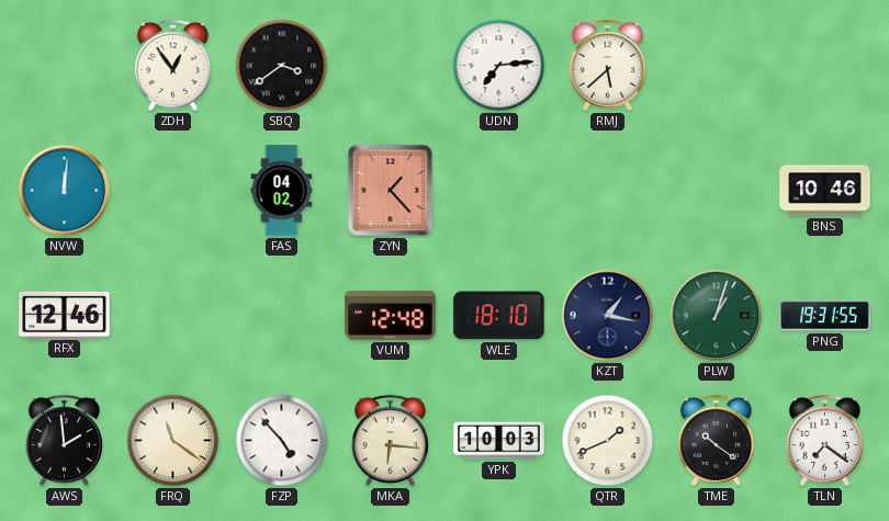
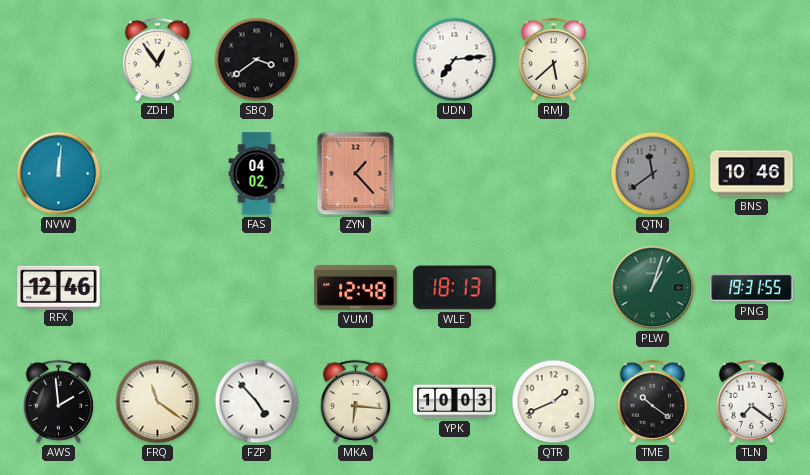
QTN: none -> 11:39
WLE: 18:10 -> 18:13
KZT: 1:17 -> none
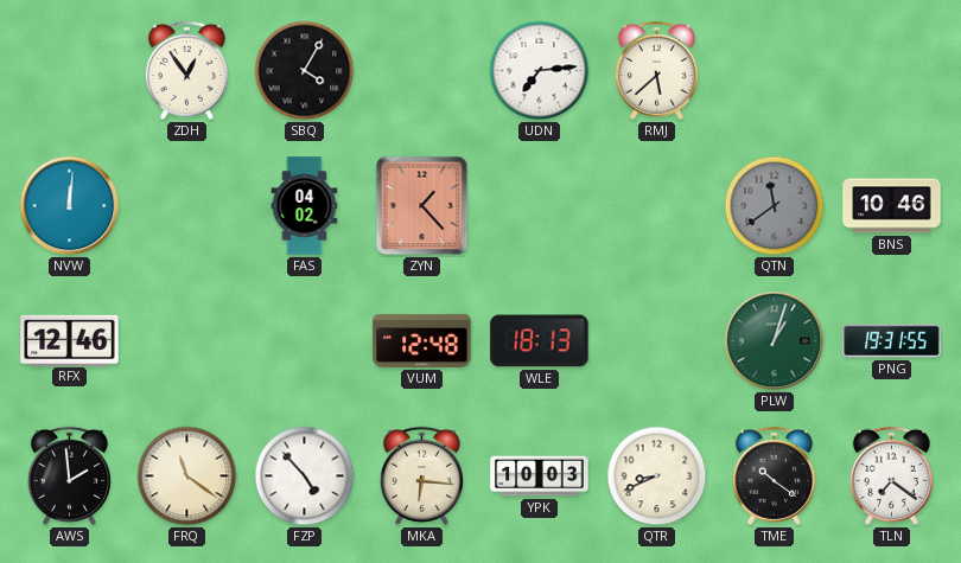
SBQ: 3:39 -> 4:05
QTR: 1:41 -> 8:41
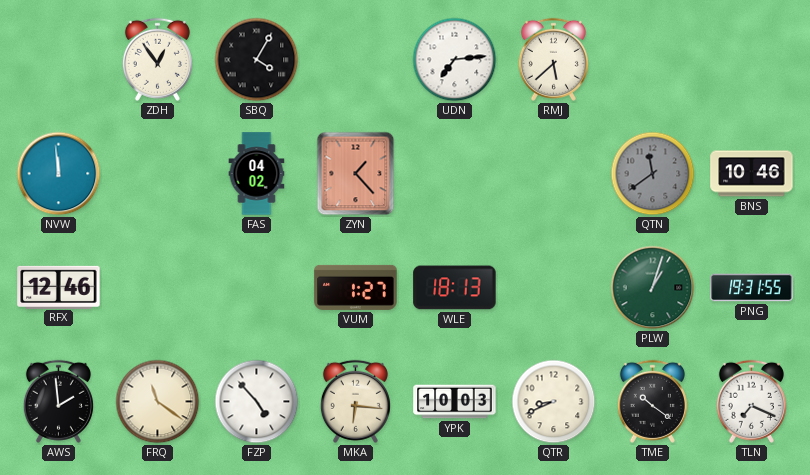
NVW: 12:01 -> 11:59
VUM: 12:48 -> 1:27
TLN: 7:21 -> 7:19
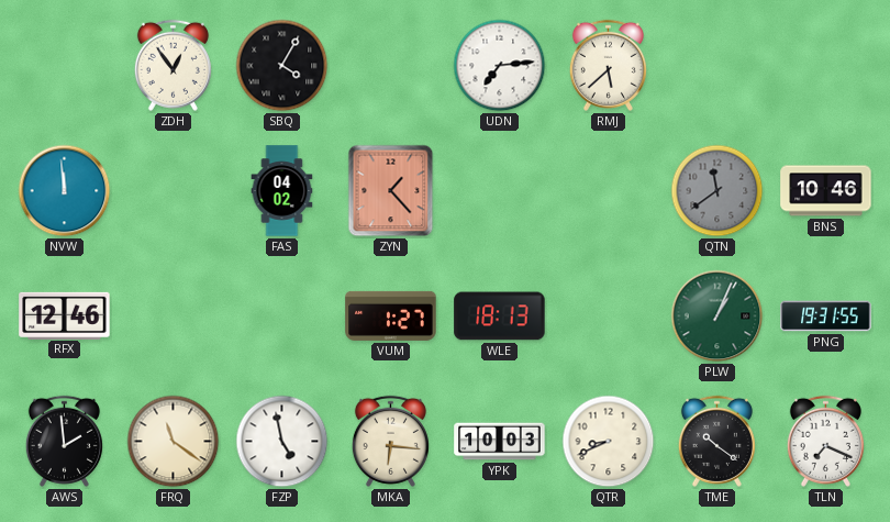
PLW: 1:03 -> 1:04
FZP: 4:53 -> 4:58
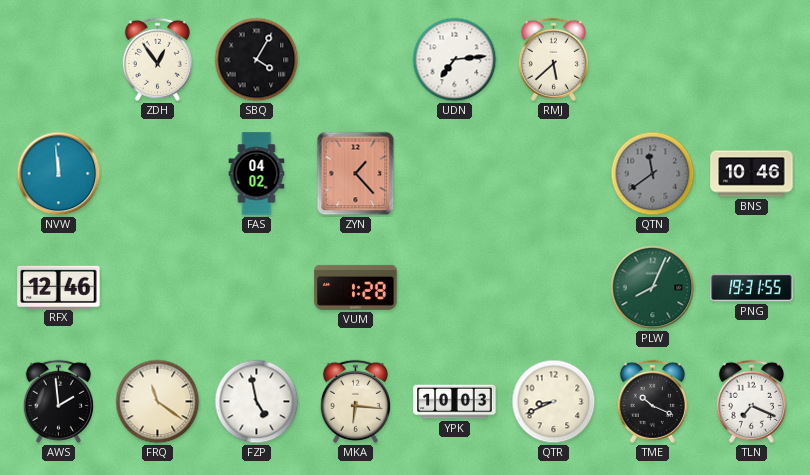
VUM: 1:27 -> 1:28
WLE: 18:13 -> none
PLW: 1:04 -> 8:04
TME: 10:21 -> 10:19
